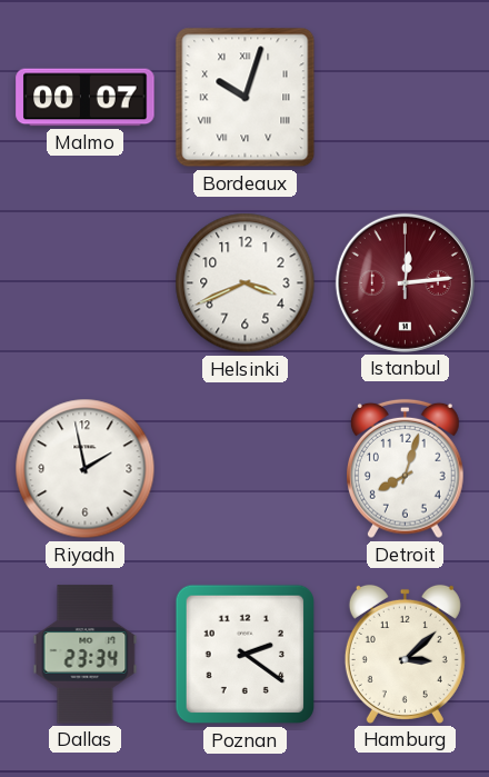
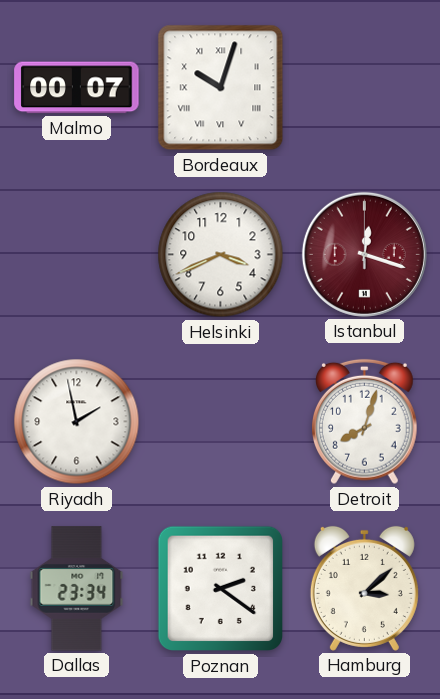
Istanbul: 12:14 -> 12:18
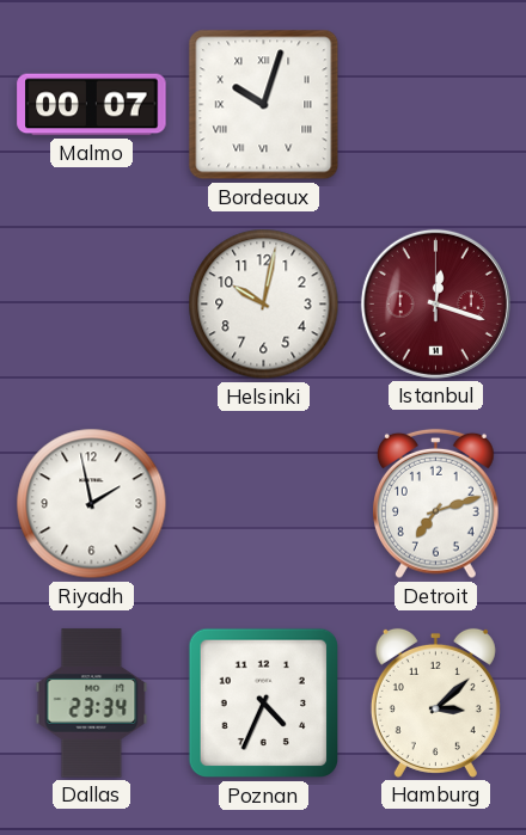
Helsinki: 3:41 -> 10:02
Detroit: 8:03 -> 7:12
Poznan: 2:21 -> 4:34
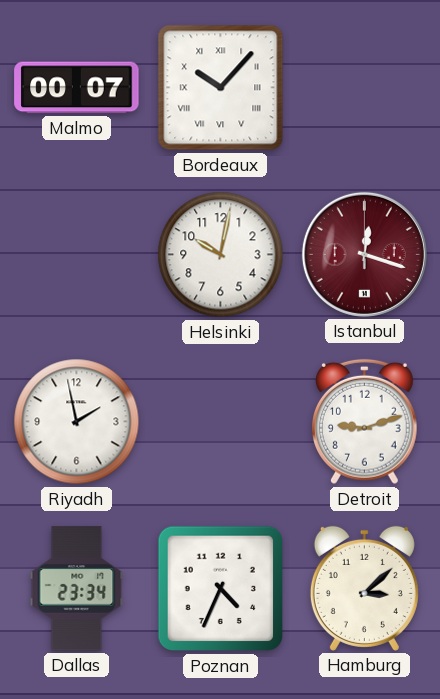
Bordeaux: 10:03 -> 10:07
Detroit: 7:12 -> 9:12
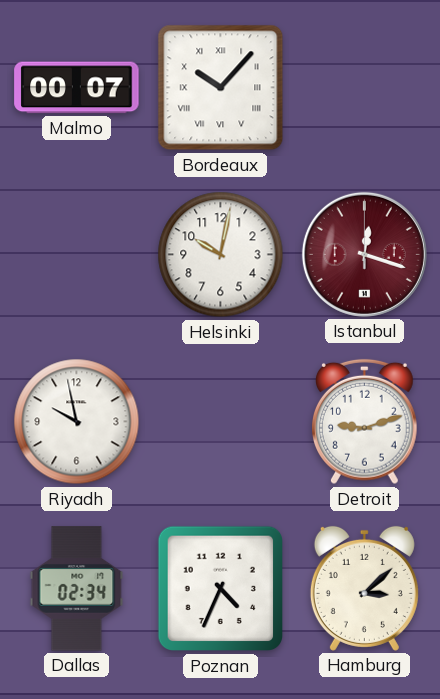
Riyadh: 1:58 -> 9:58
Dallas: 23:34 -> 02:34
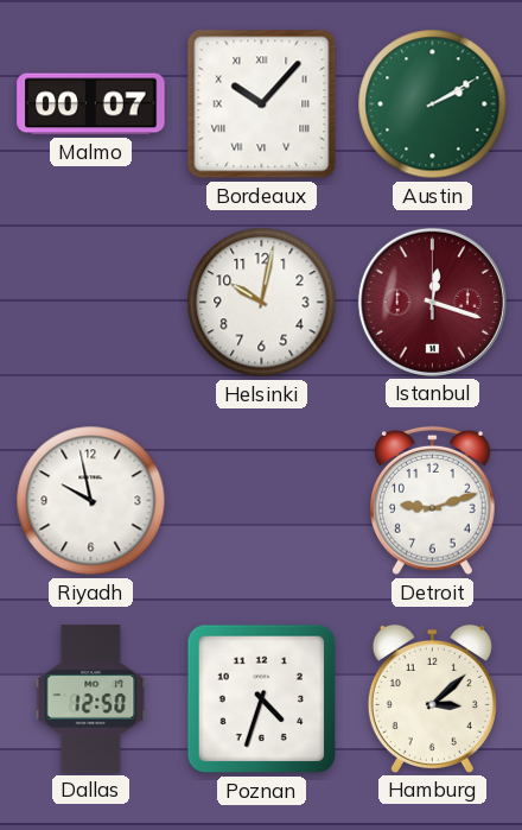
Austin: none -> 2:10
Dallas: 02:34 -> 12:50
Poznan: 4:34 -> 4:33
